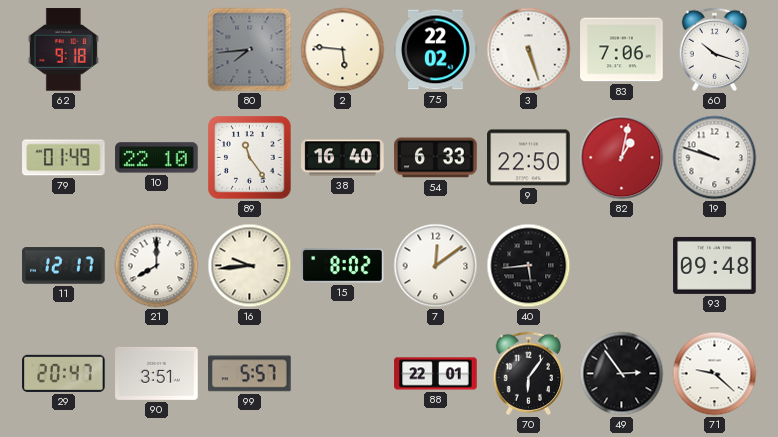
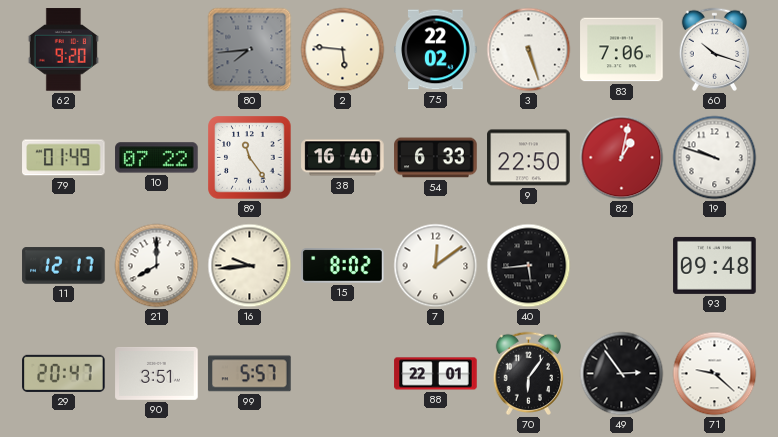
62: 9:18 -> 9:20
10: 22:10 -> 07:22
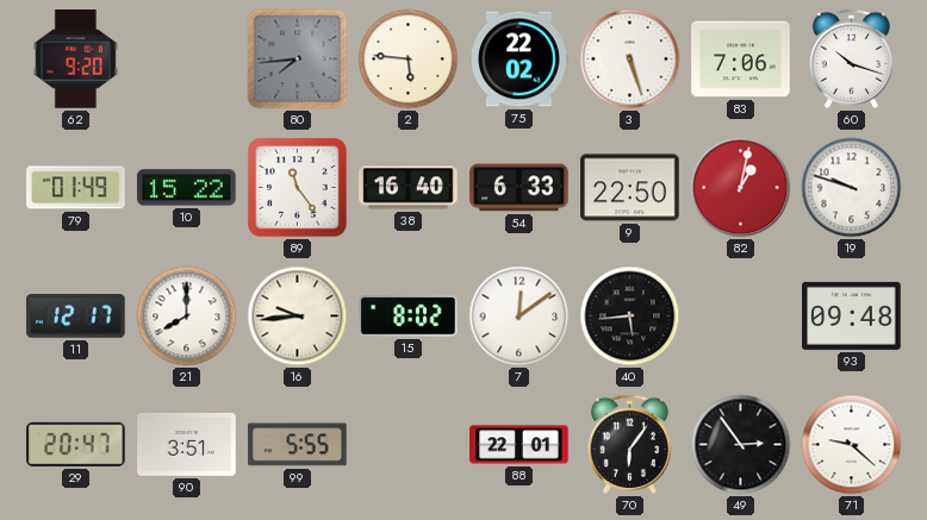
10: 07:22 -> 15:22
99: 5:57 -> 5:55
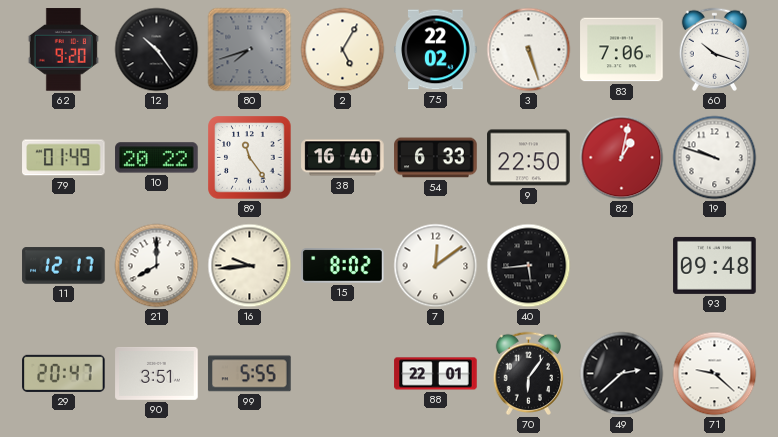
12: none -> 10:24
80: 7:44 -> 7:42
2: 5:46 -> 5:05
10: 15:22 -> 20:22
49: 2:54 -> 2:38
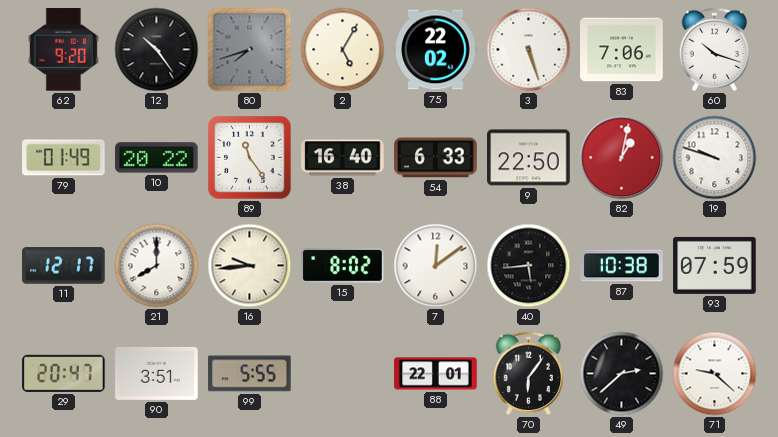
87: none -> 10:38
93: 09:48 -> 07:59
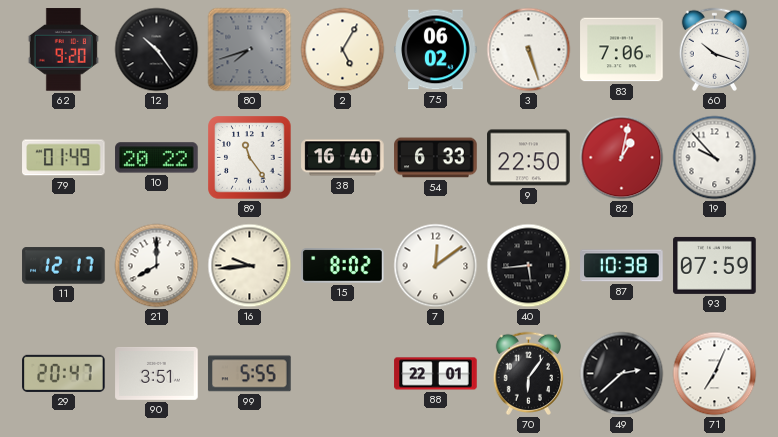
75: 22:02 -> 06:02
19: 9:48 -> 9:53
71: 9:22 -> 7:04
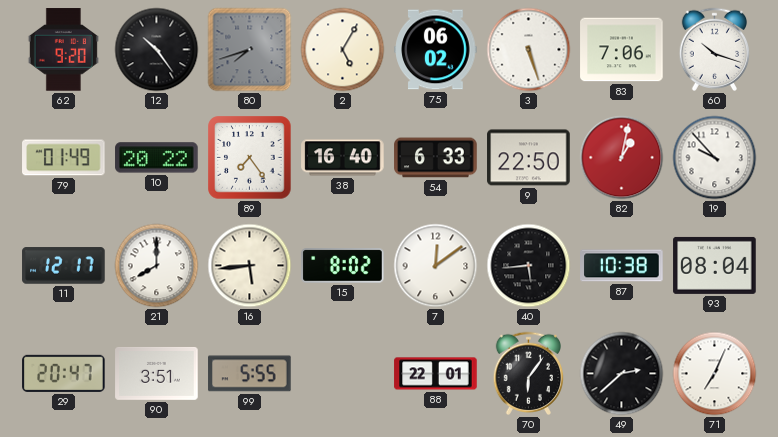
89: 11:24 -> 7:24
16: 9:44 -> 5:44
93: 07:59 -> 08:04
